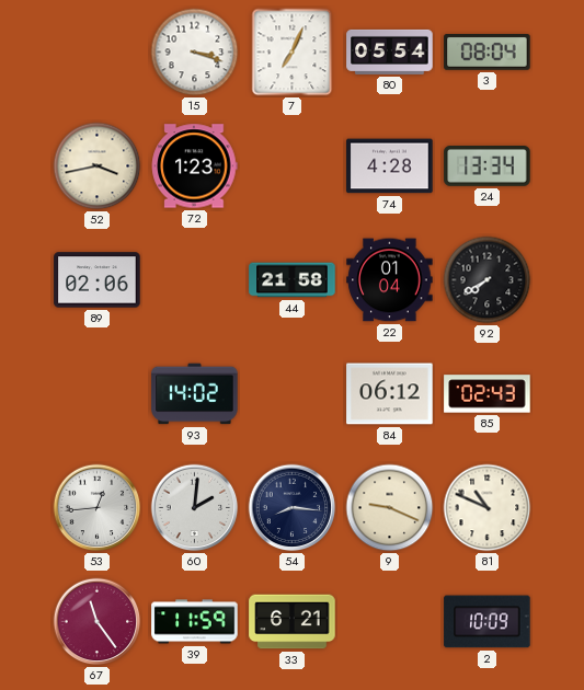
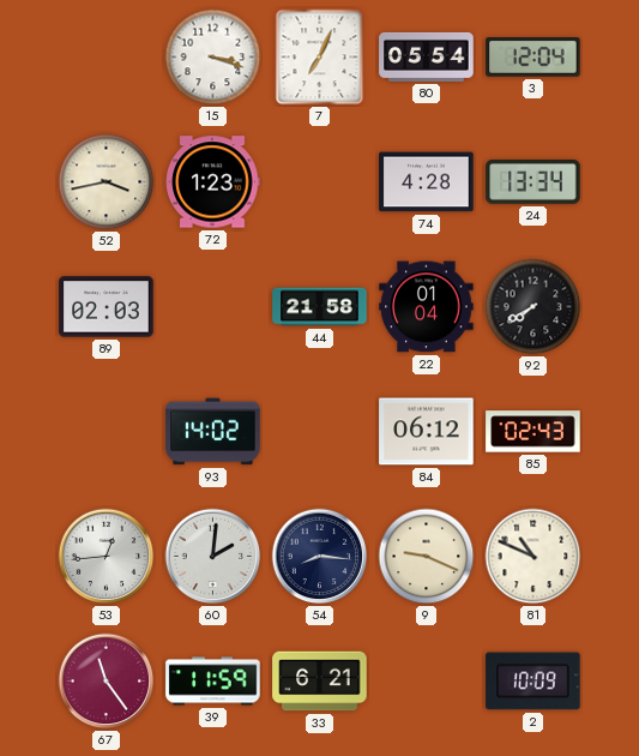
3: 08:04 -> 12:04
89: 02:06 -> 02:03
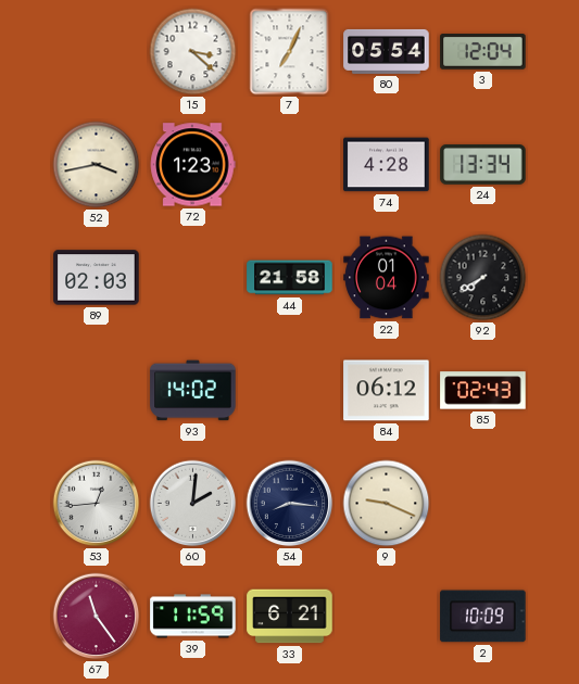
15: 3:18 -> 3:22
81: 10:49 -> none
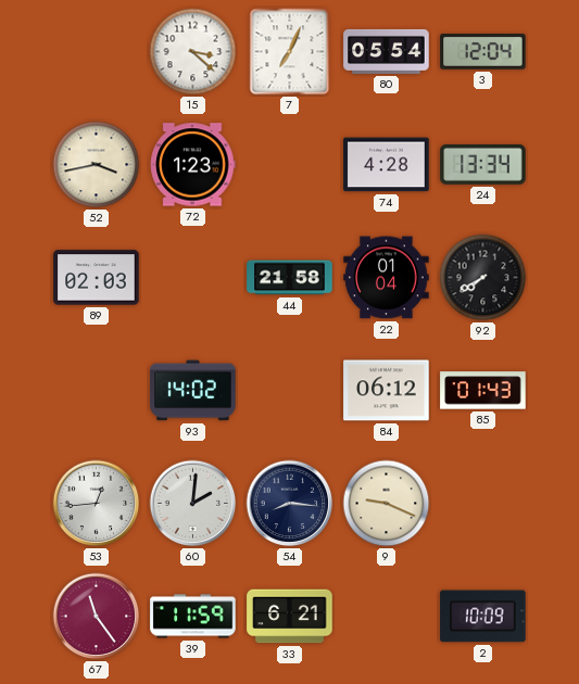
85: 02:43 -> 01:43
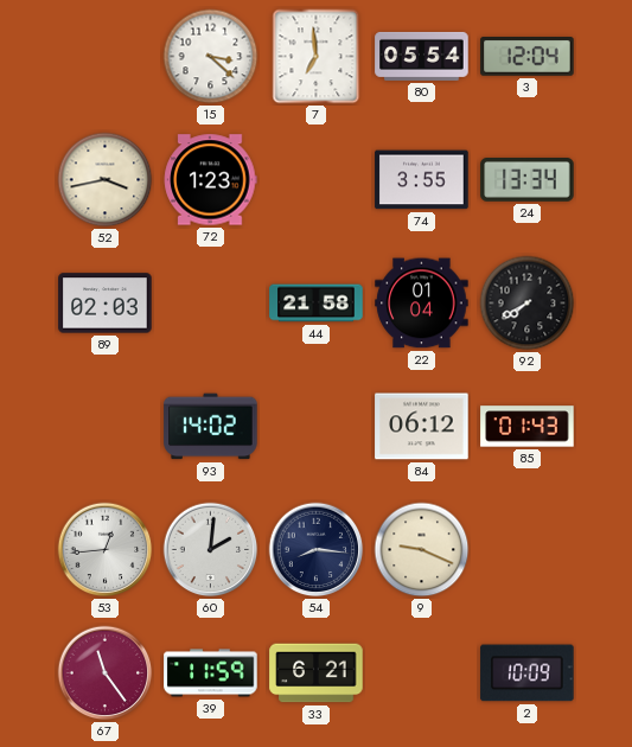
7: 7:04 -> 6:59
74: 4:28 -> 3:55
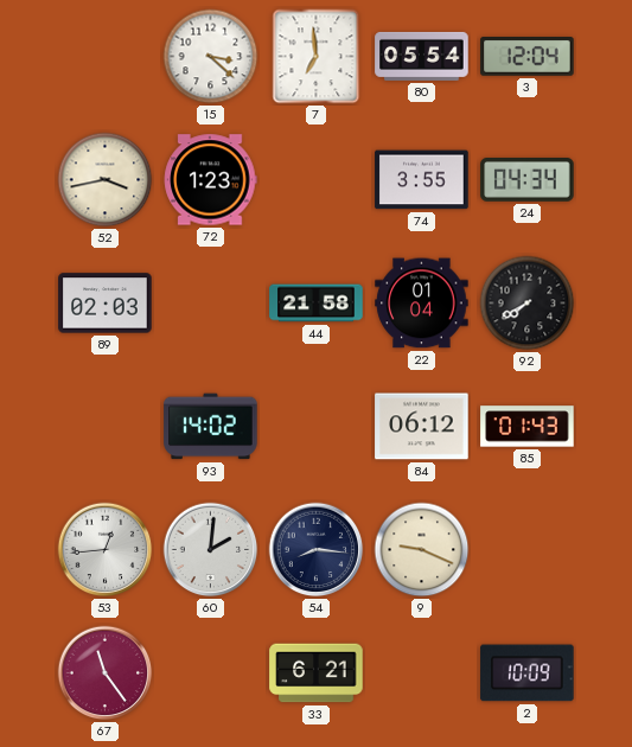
24: 13:34 -> 04:34
39: 11:59 -> none
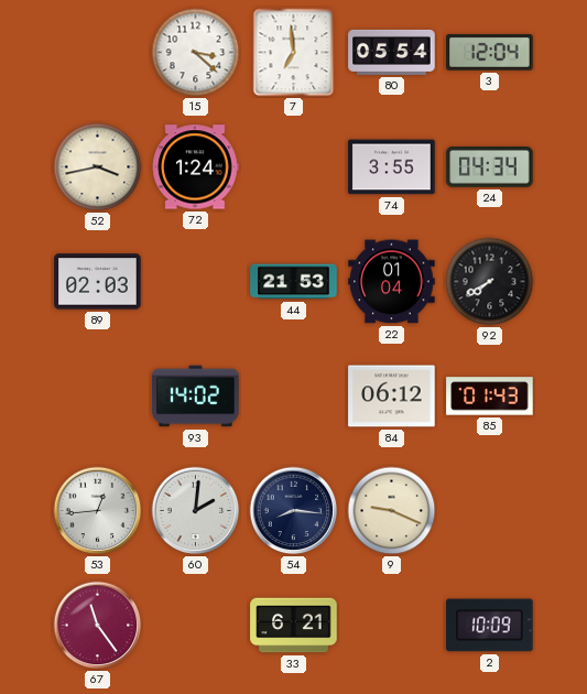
72: 1:23 -> 1:24
44: 21:58 -> 21:53
